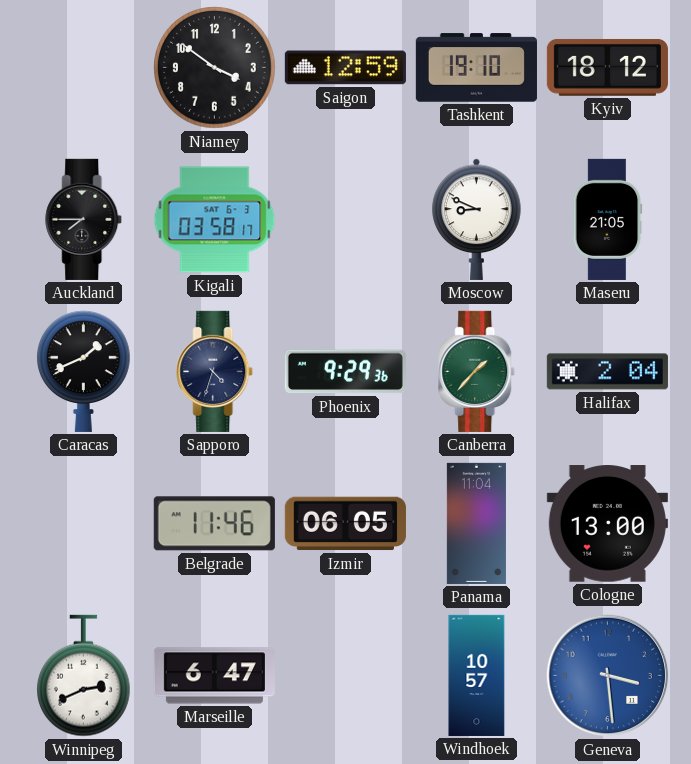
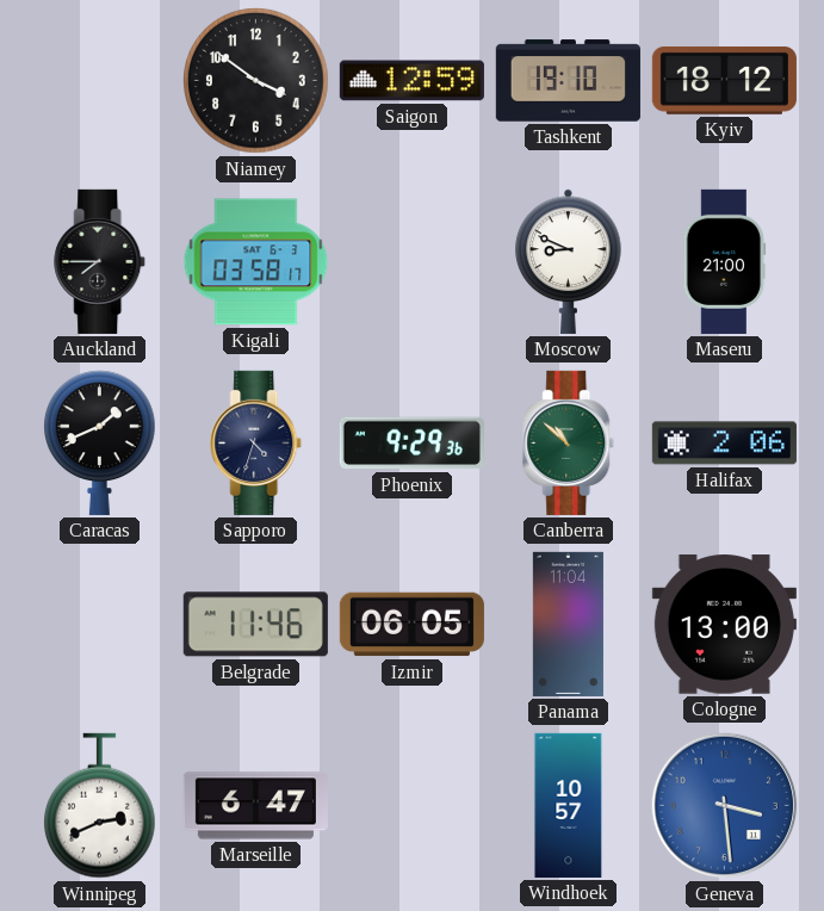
Maseru: 21:05 -> 21:00
Canberra: 1:37 -> 10:52
Halifax: 2:04 -> 2:06
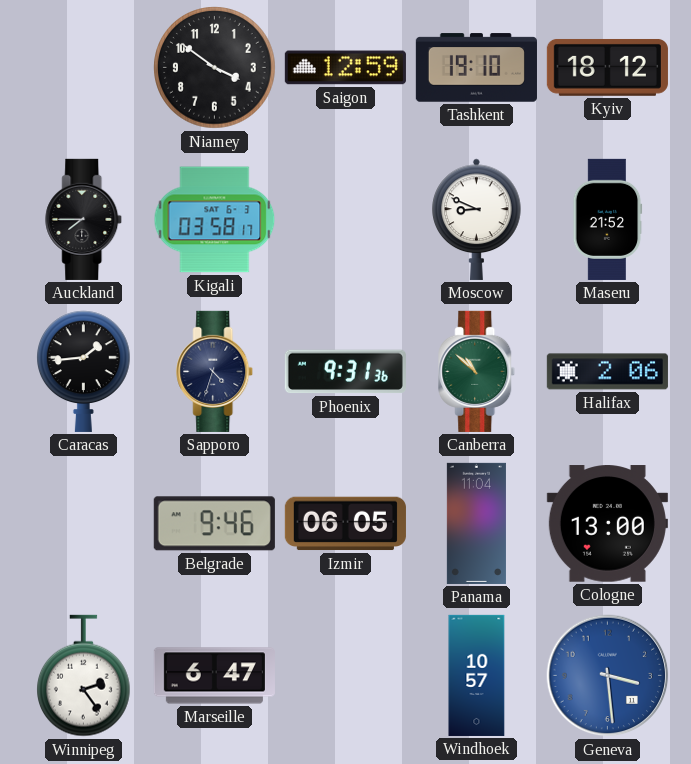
Maseru: 21:00 -> 21:52
Caracas: 1:41 -> 1:44
Phoenix: 9:29 -> 9:31
Belgrade: 11:46 -> 9:46
Winnipeg: 2:41 -> 2:24
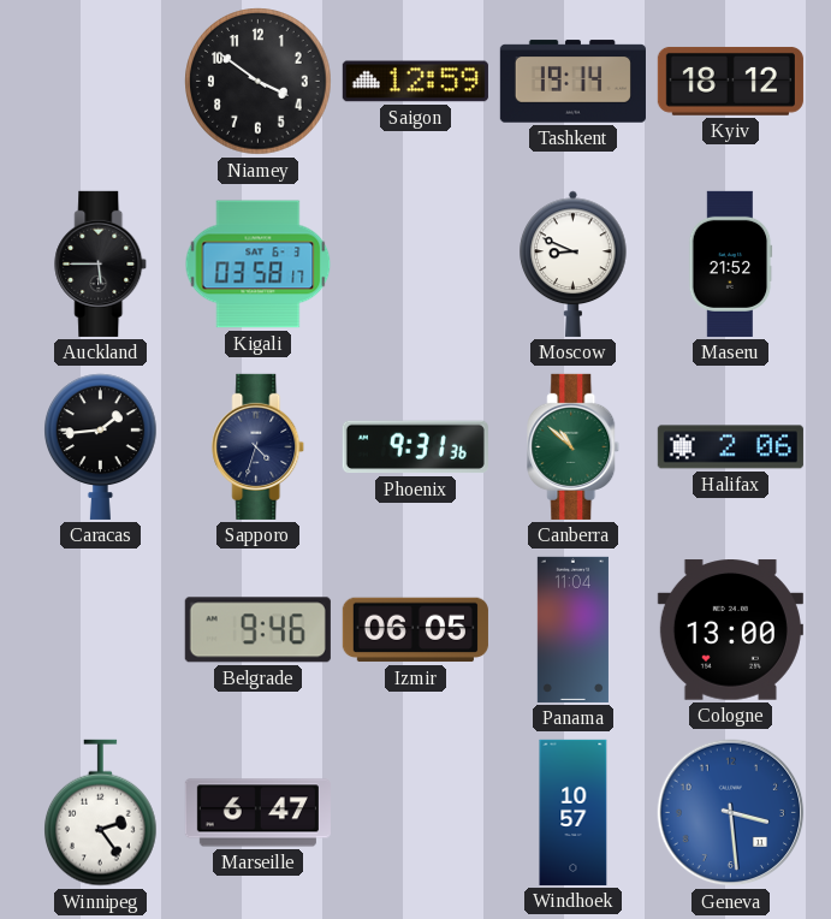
Tashkent: 19:10 -> 19:14
Auckland: 7:45 -> 5:45
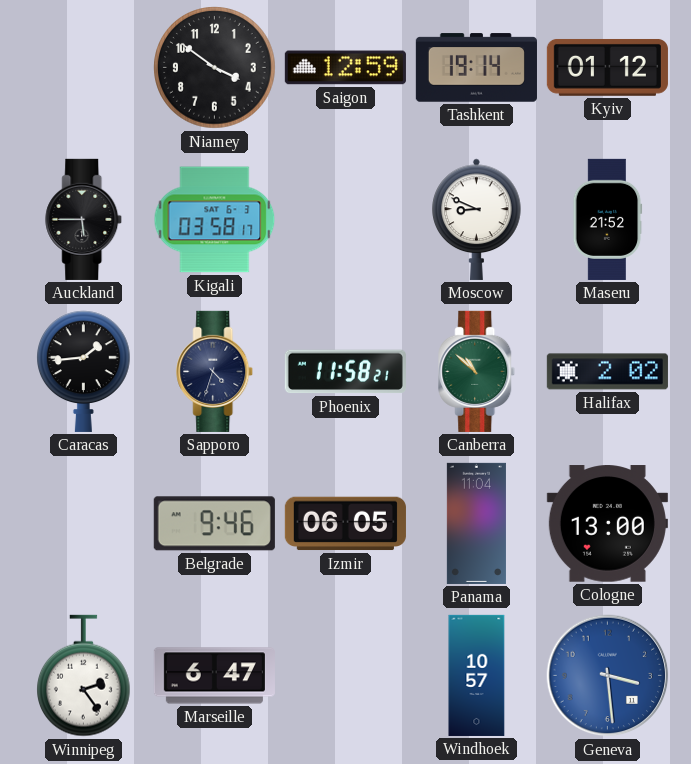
Kyiv: 18:12 -> 01:12
Phoenix: 9:31 -> 11:58
Halifax: 2:06 -> 2:02
